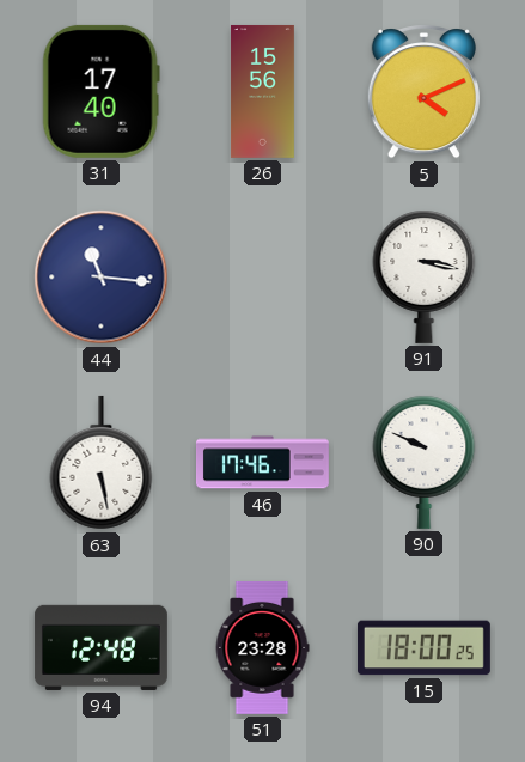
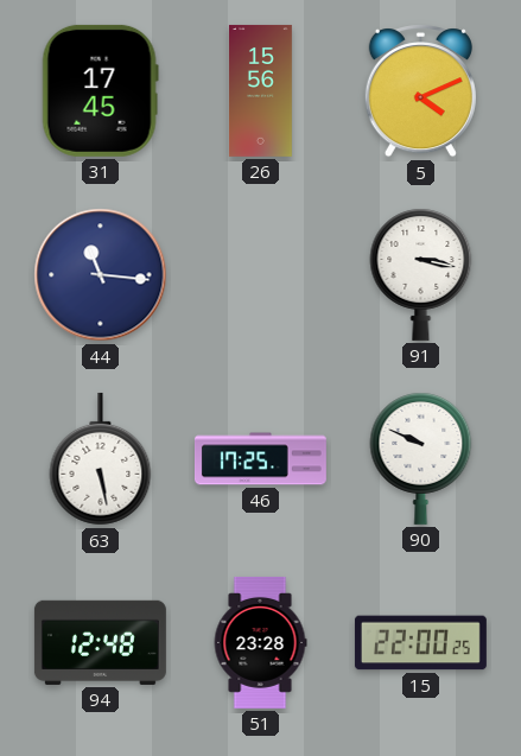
31: 17:40 -> 17:45
46: 17:46 -> 17:25
15: 18:00 -> 22:00
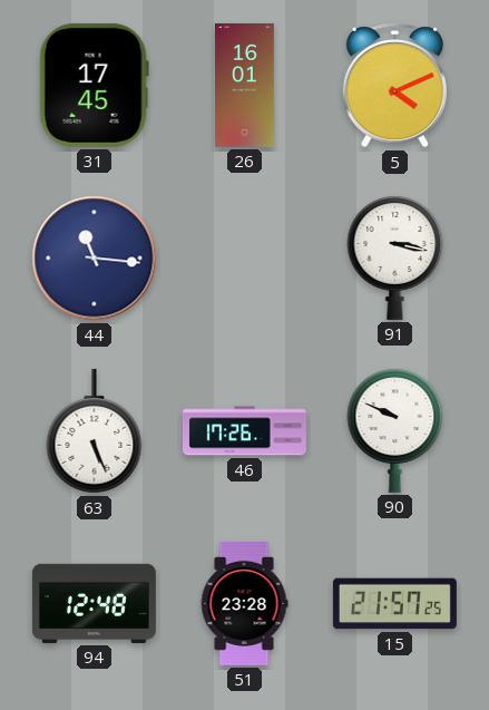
26: 15:56 -> 16:01
63: 5:28 -> 5:26
46: 17:25 -> 17:26
15: 22:00 -> 21:57
